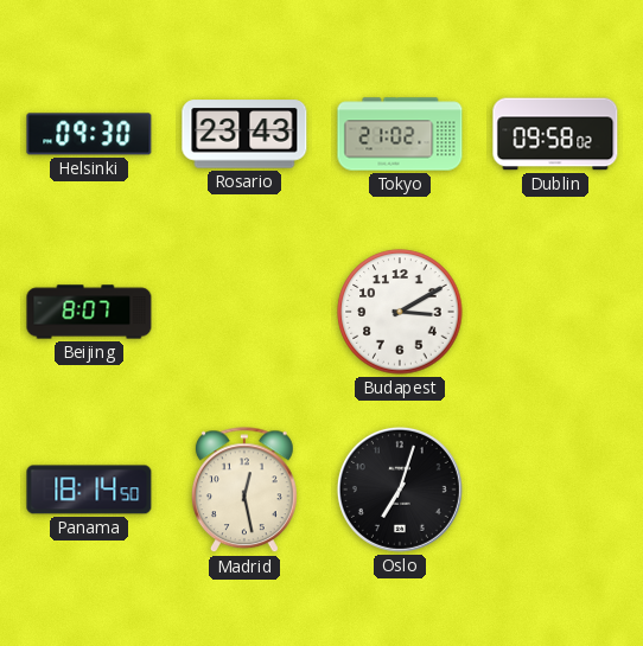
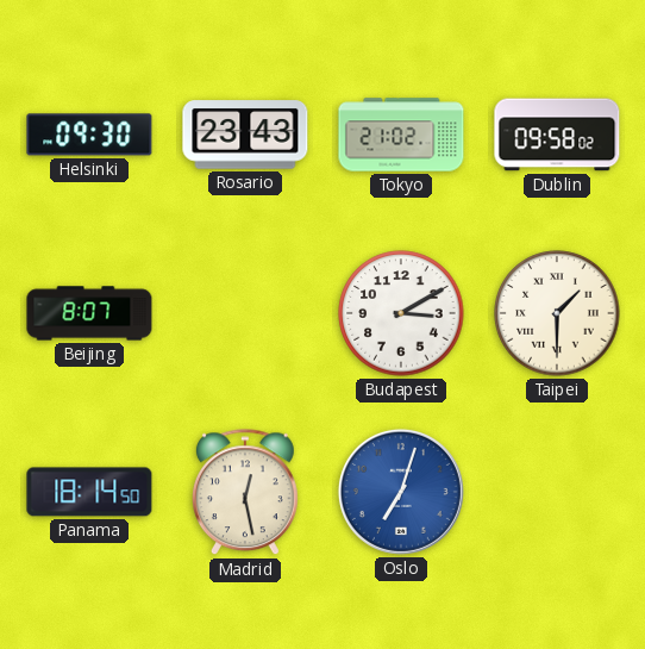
Taipei: none -> 1:30
Oslo dial: black -> blue
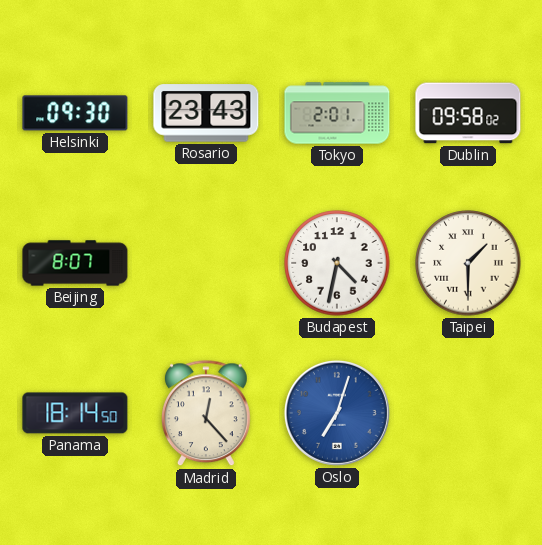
Tokyo: 21:02 -> 2:01
Budapest: 3:10 -> 4:32
Madrid: 12:28 -> 12:23
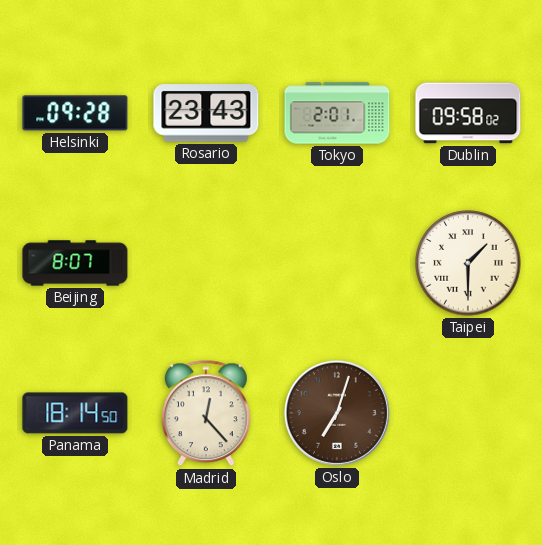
Helsinki: 09:30 -> 09:28
Budapest: 4:32 -> none
Oslo dial: blue -> brown
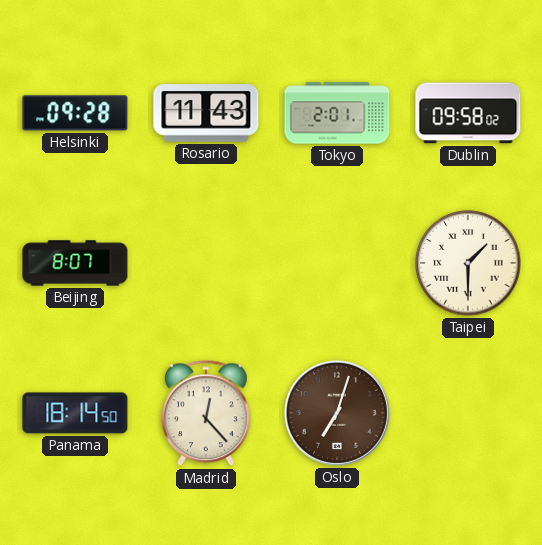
Rosario: 23:43 -> 11:43
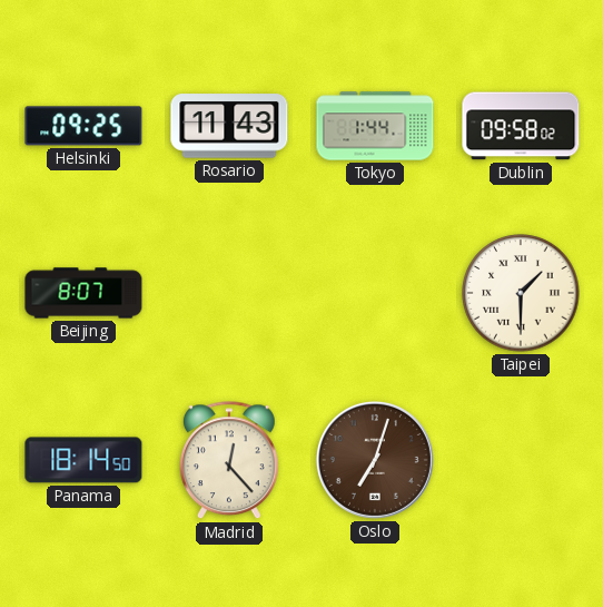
Helsinki: 09:28 -> 09:25
Tokyo: 2:01 -> 1:44
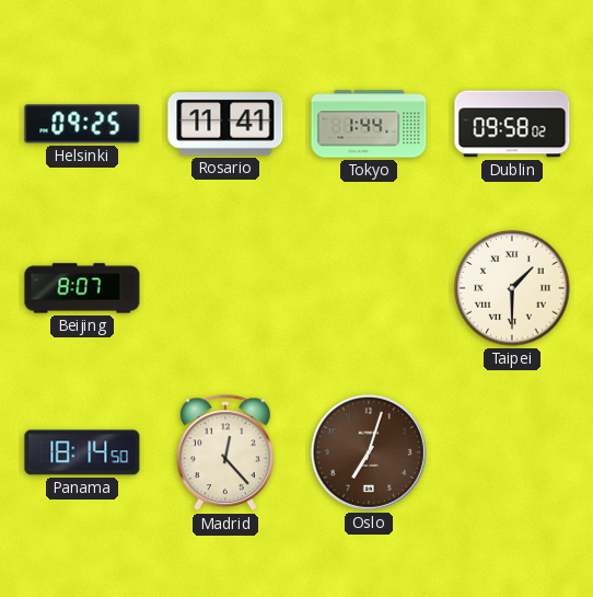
Rosario: 11:43 -> 11:41
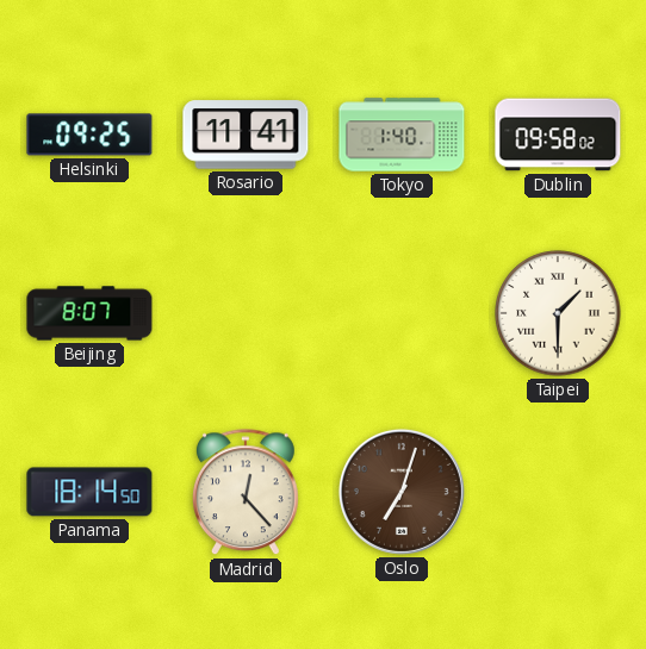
Tokyo: 1:44 -> 1:40
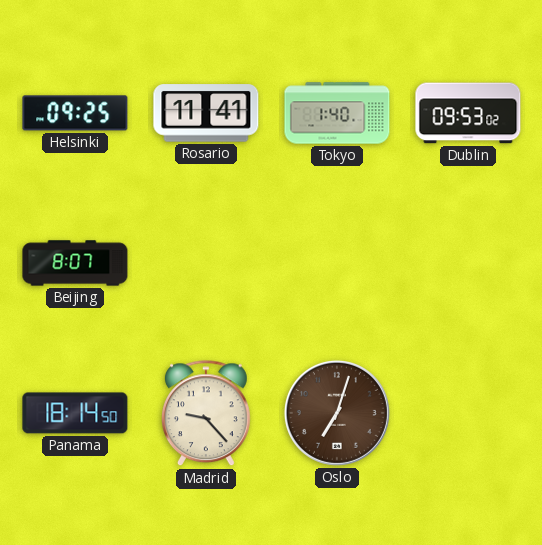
Dublin: 09:58 -> 09:53
Taipei: 1:30 -> none
Madrid: 12:23 -> 9:23
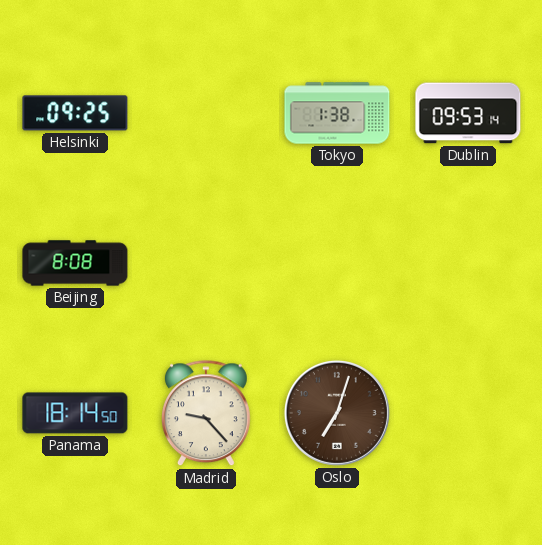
Rosario: 11:41 -> none
Tokyo: 1:40 -> 1:38
Dublin: 09:53:02 -> 09:53:14
Beijing: 8:07 -> 8:08
